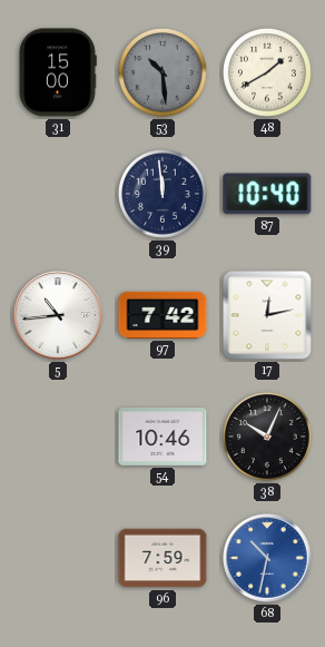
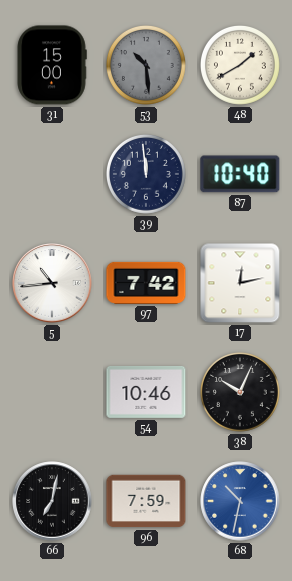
66: none -> 7:02
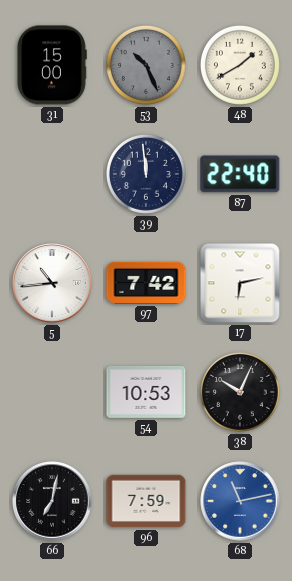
53: 10:29 -> 10:26
87: 10:40 -> 22:40
17: 12:13 -> 6:13
54: 10:46 -> 10:53
68: 10:32 -> 11:13
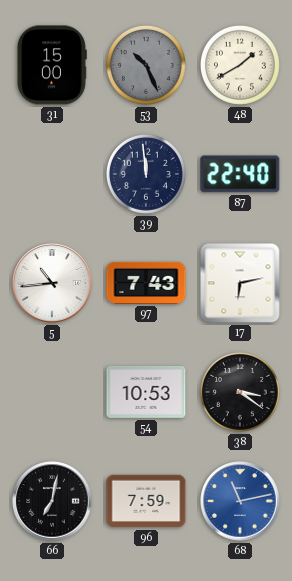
97: 7:42 -> 7:43
38: 10:04 -> 3:21
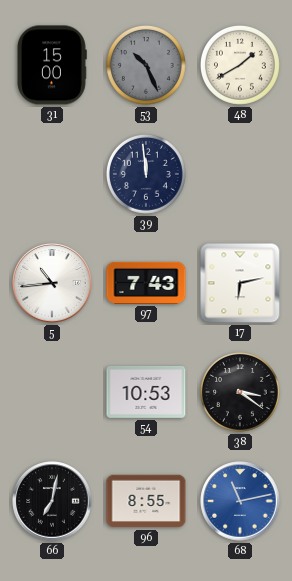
87: 22:40 -> none
96: 7:59 -> 8:55
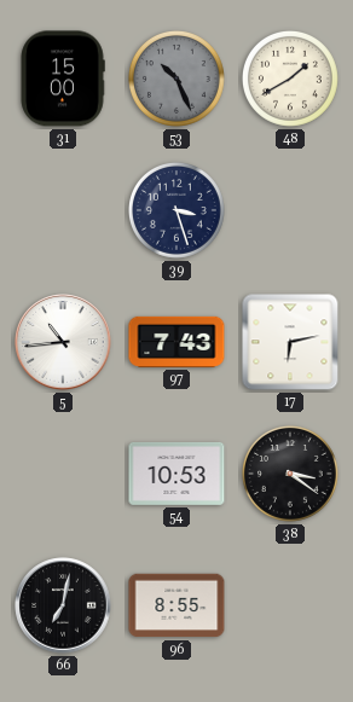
39: 11:59 -> 3:27
68: 11:13 -> none
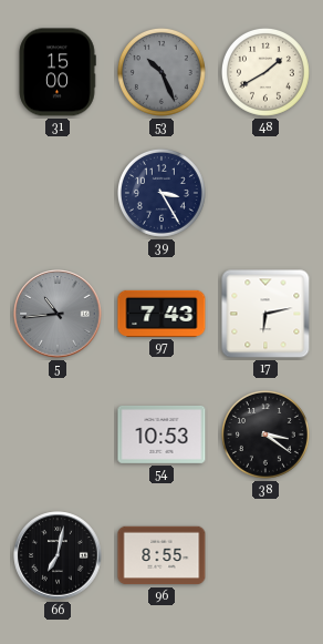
39: 3:27 -> 3:25
5 dial: white -> grey
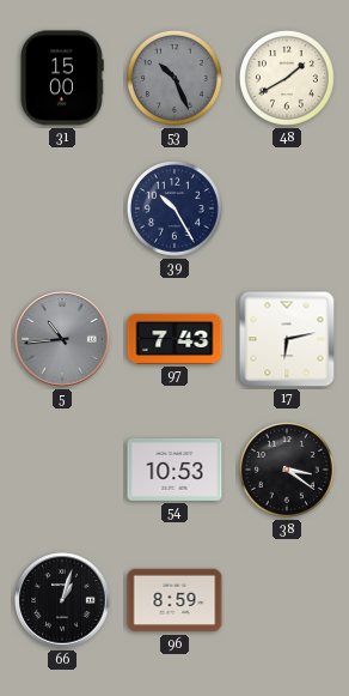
39: 3:25 -> 10:25
66: 7:02 -> 1:03
96: 8:55 -> 8:59
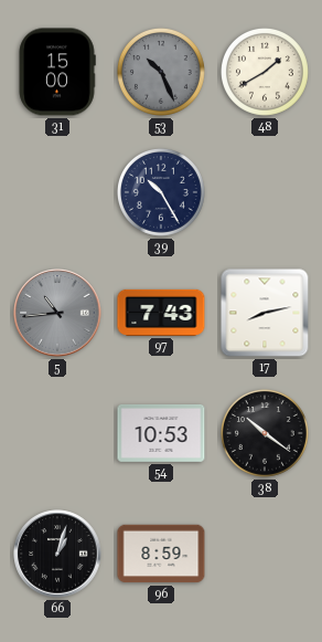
17: 6:13 -> 8:13
38: 3:21 -> 10:21
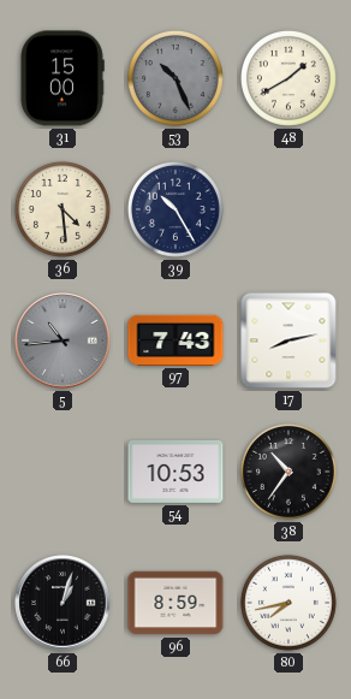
36: none -> 4:29
38: 10:21 -> 10:36
80: none -> 7:43
